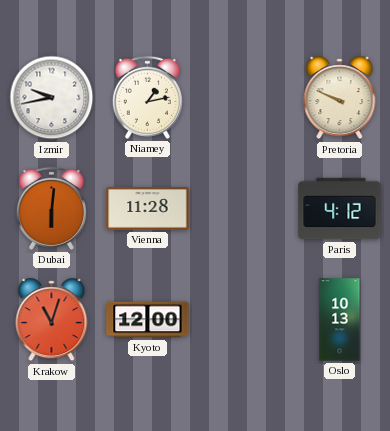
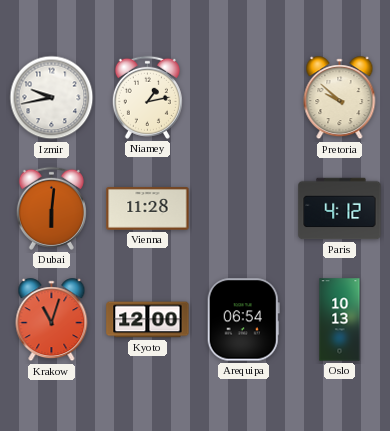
Pretoria: 9:49 -> 9:52
Arequipa: none -> 06:54
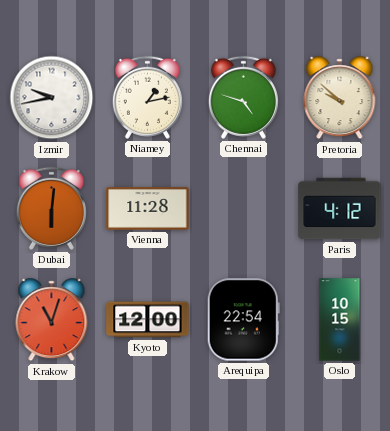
Chennai: none -> 4:48
Arequipa: 06:54 -> 22:54
Oslo: 10:13 -> 10:15
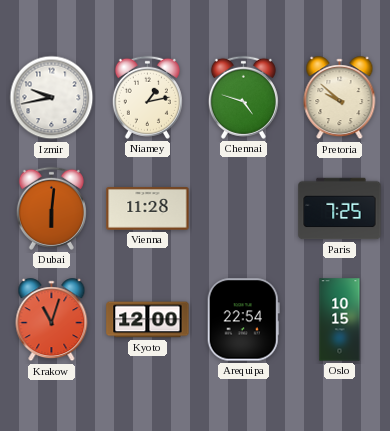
Paris: 4:12 -> 7:25
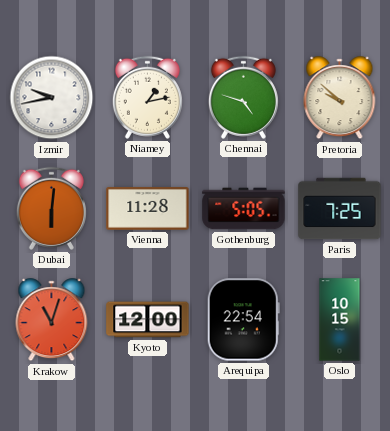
Gothenburg: none -> 5:05
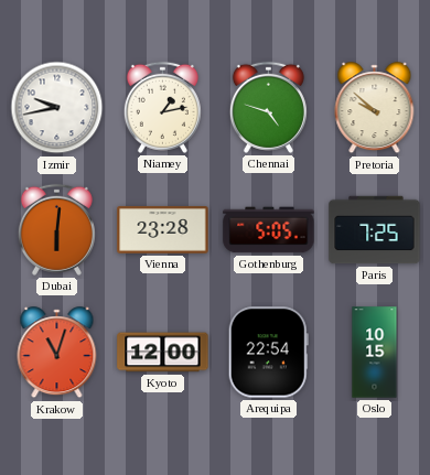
Vienna: 11:28 -> 23:28
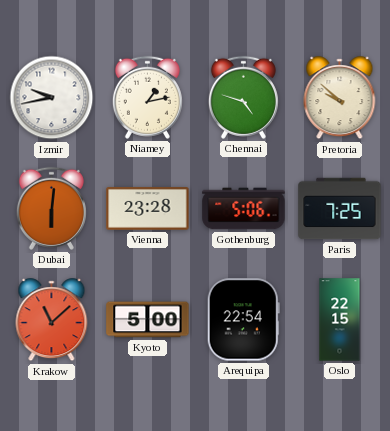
Gothenburg: 5:05 -> 5:06
Krakow: 11:03 -> 11:08
Kyoto: 12:00 -> 5:00
Oslo: 10:15 -> 22:15
